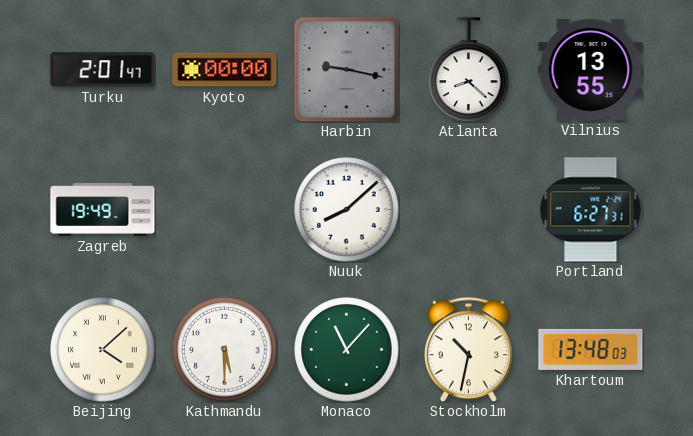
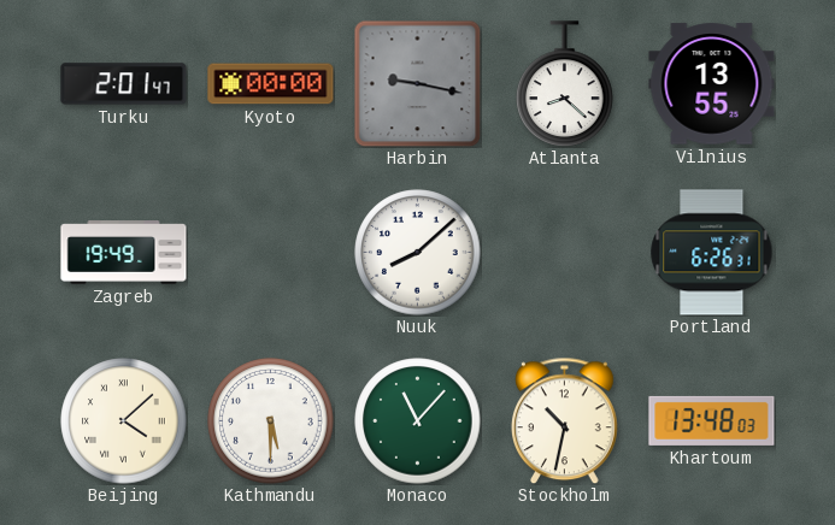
Portland: 6:27 -> 6:26
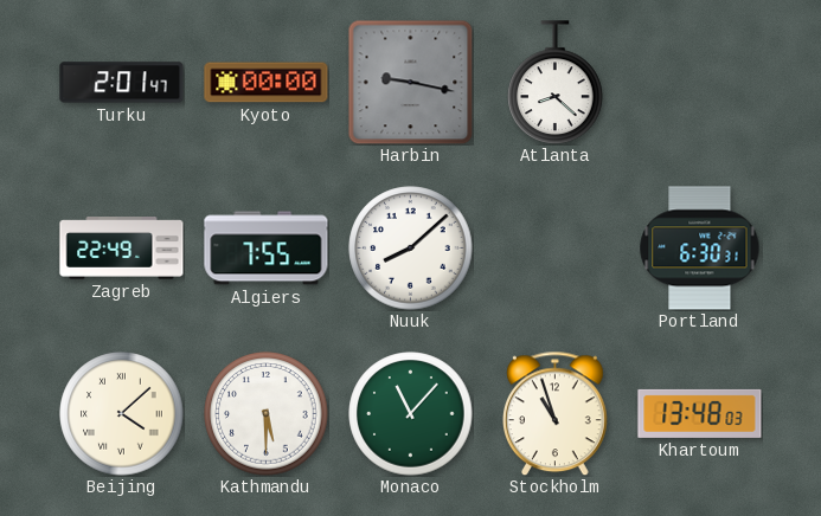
Vilnius: 13:55 -> none
Zagreb: 19:49 -> 22:49
Algiers: none -> 7:55
Portland: 6:26 -> 6:30
Stockholm: 10:32 -> 10:57
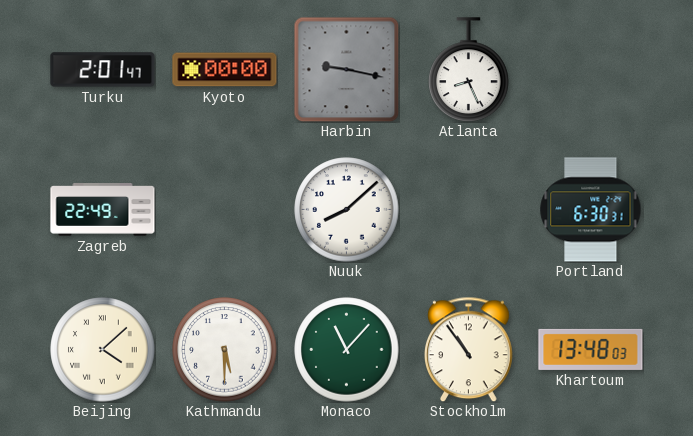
Atlanta: 8:22 -> 8:26
Algiers: 7:55 -> none
Stockholm: 10:57 -> 10:54
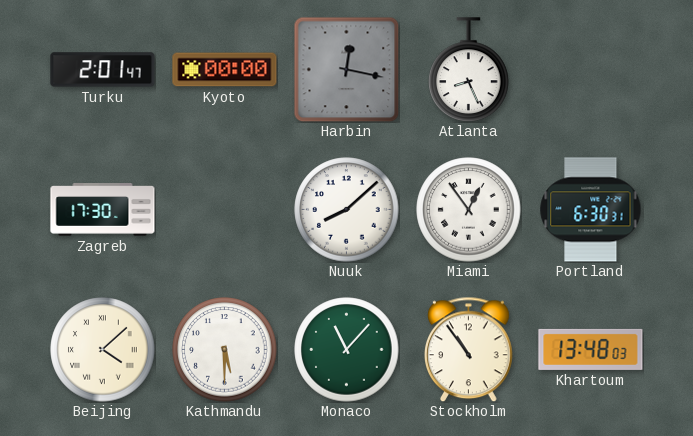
Harbin: 9:17 -> 12:17
Zagreb: 22:49 -> 17:30
Miami: none -> 12:54
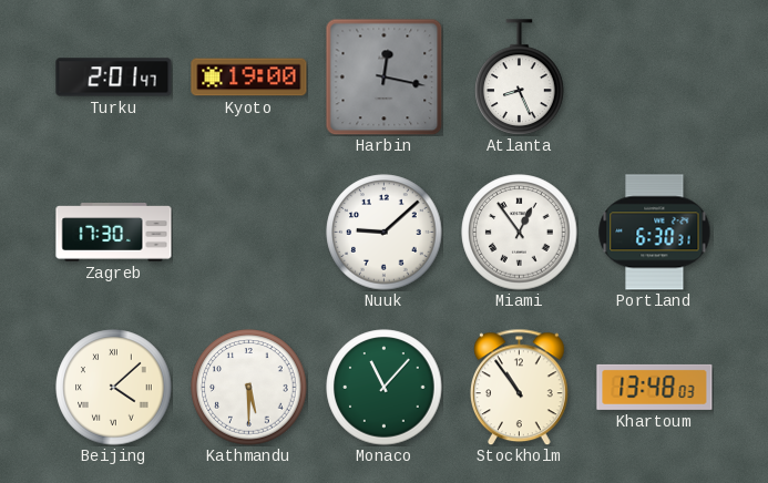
Kyoto: 00:00 -> 19:00
Nuuk: 8:08 -> 9:08
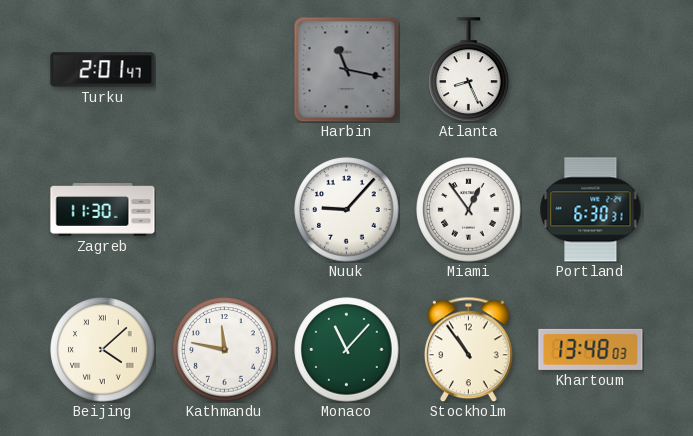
Kyoto: 19:00 -> none
Harbin: 12:17 -> 11:17
Zagreb: 17:30 -> 11:30
Nuuk: 9:08 -> 9:07
Kathmandu: 5:30 -> 11:47
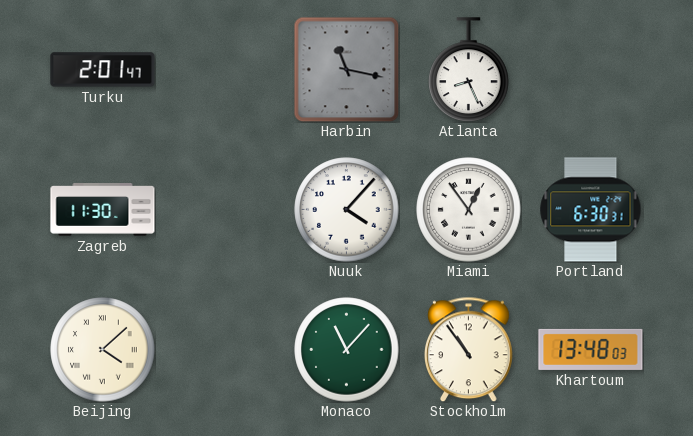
Nuuk: 9:07 -> 4:07
Kathmandu: 11:47 -> none
